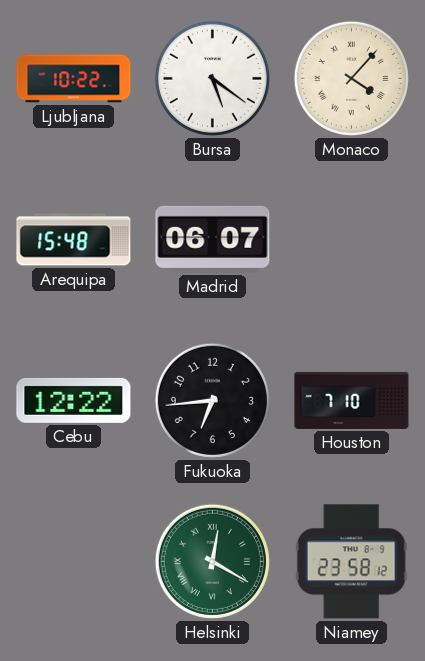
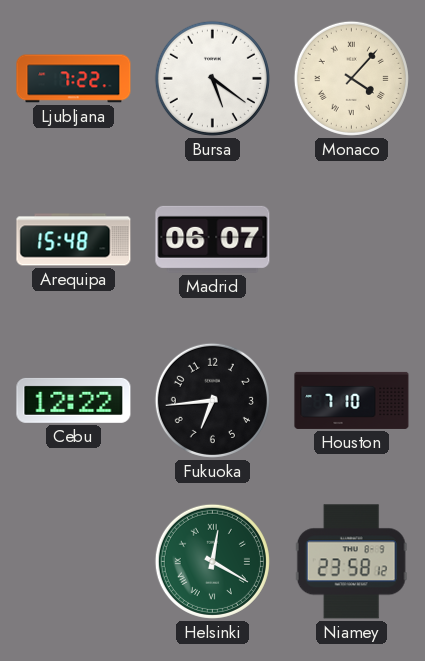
Ljubljana: 10:22 -> 7:22
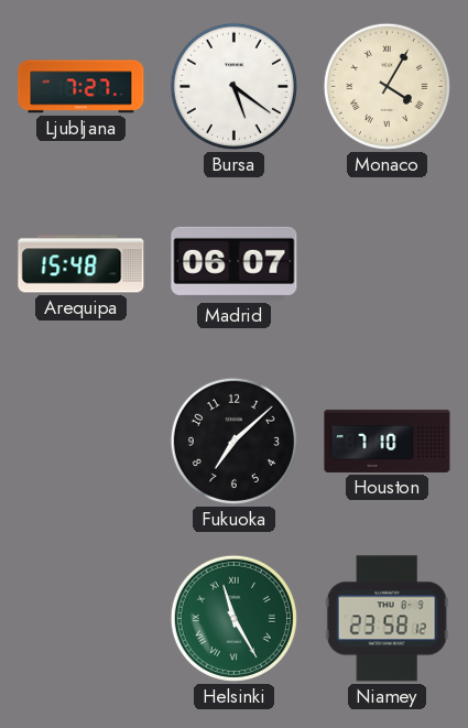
Ljubljana: 7:22 -> 7:27
Monaco: 4:07 -> 4:05
Cebu: 12:22 -> none
Fukuoka: 6:44 -> 7:08
Helsinki: 12:20 -> 11:25
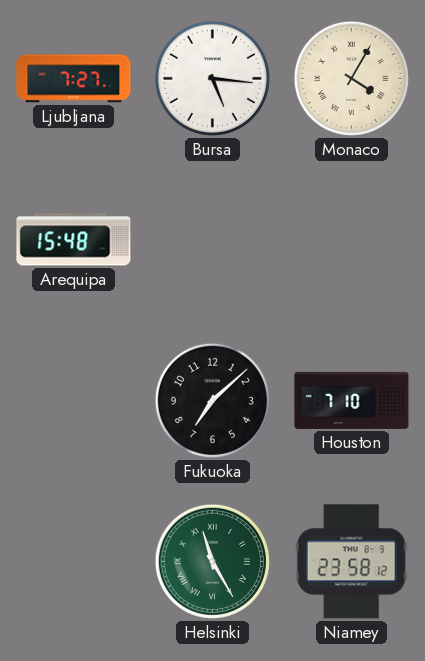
Bursa: 5:21 -> 5:16
Madrid: 06:07 -> none
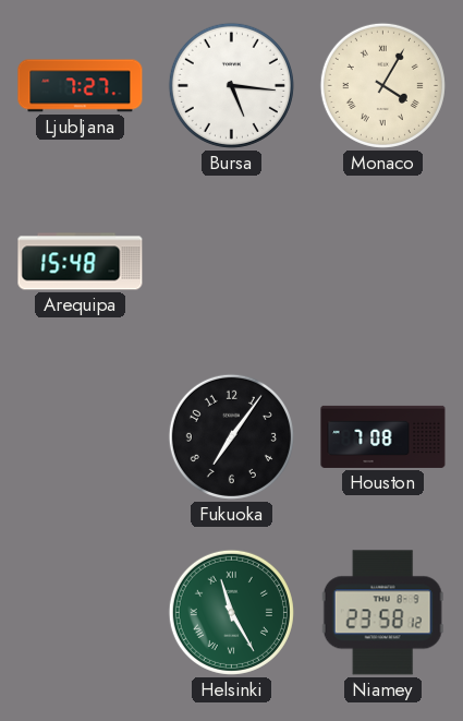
Fukuoka: 7:08 -> 7:06
Houston: 7:10 -> 7:08
